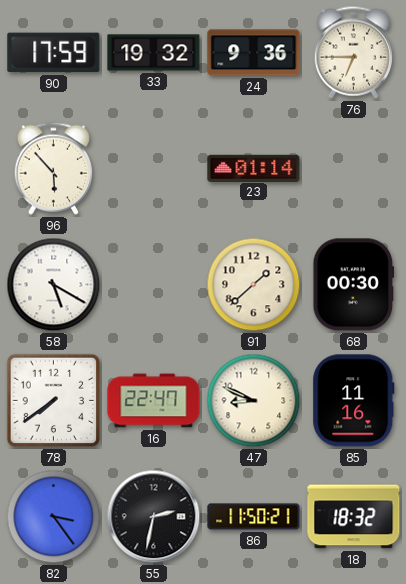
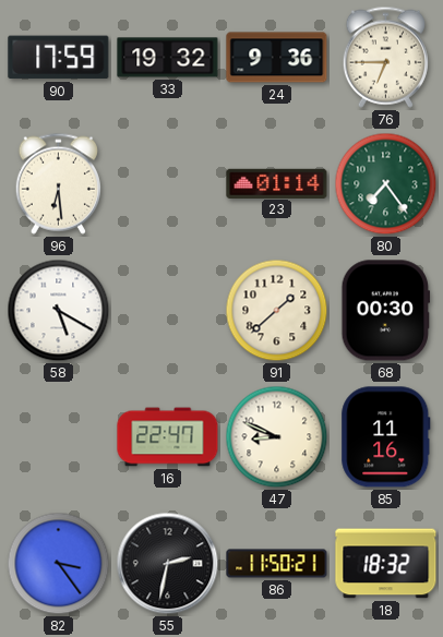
96: 5:53 -> 6:29
80: none -> 7:24
78: 7:39 -> none
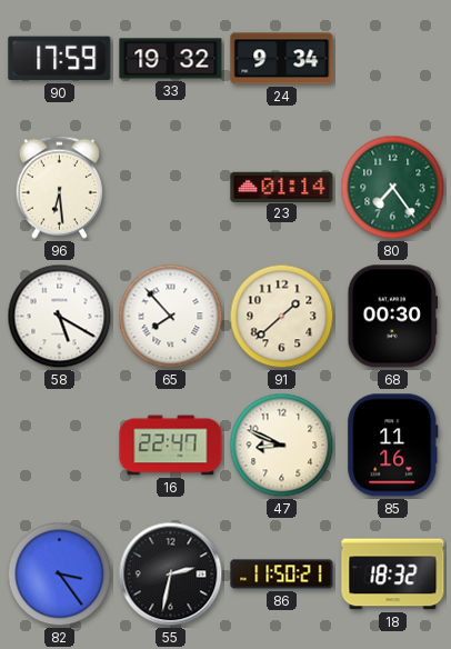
24: 9:36 -> 9:34
76: 6:45 -> none
65: none -> 7:53
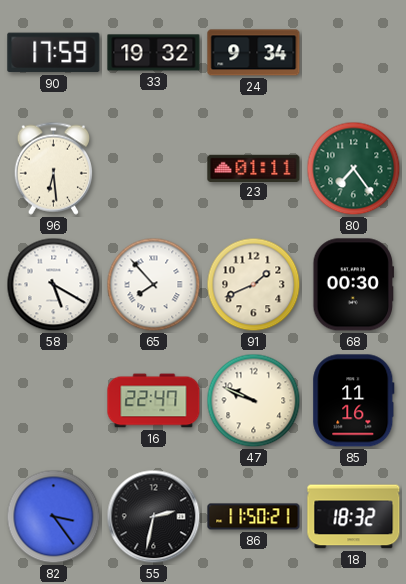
23: 01:14 -> 01:11
91: 1:38 -> 1:41
47: 8:49 -> 9:49
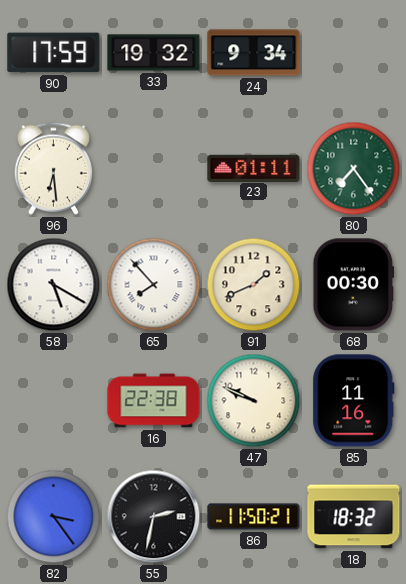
16: 22:47 -> 22:38
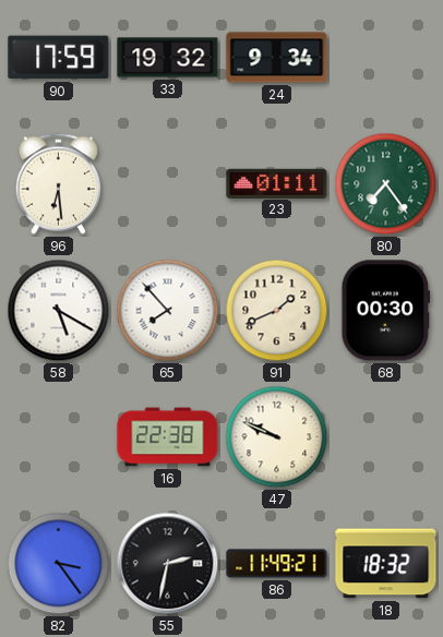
85: 11:16 -> none
86: 11:50 -> 11:49
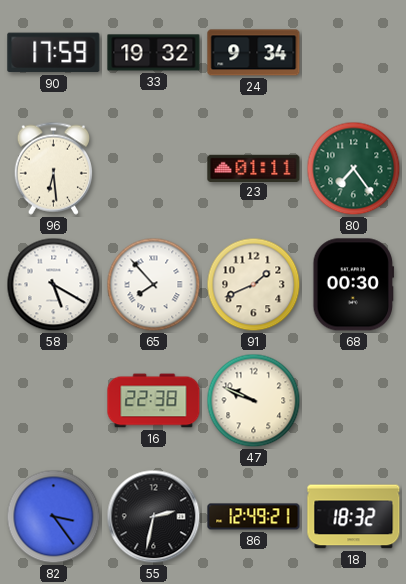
86: 11:49 -> 12:49
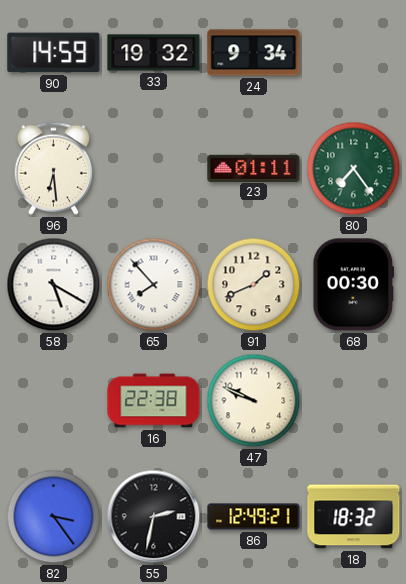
90: 17:59 -> 14:59
